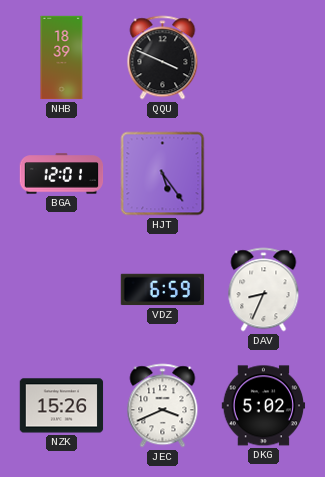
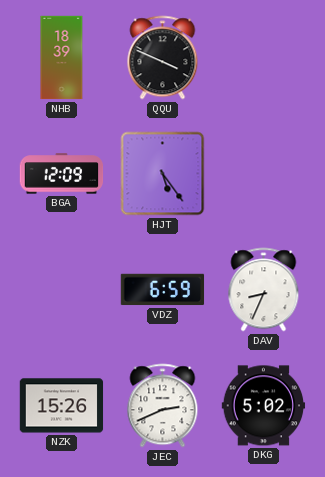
BGA: 12:01 -> 12:09
JEC: 3:41 -> 2:41
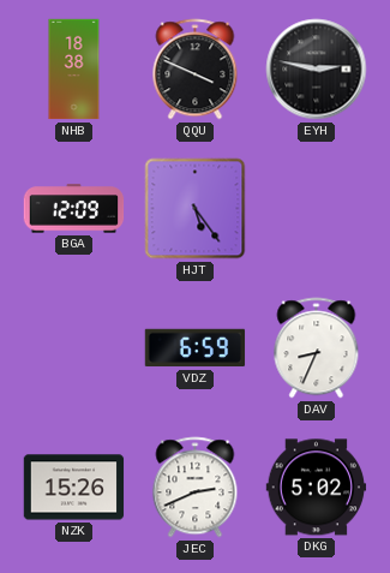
NHB: 18:39 -> 18:38
EYH: none -> 2:47
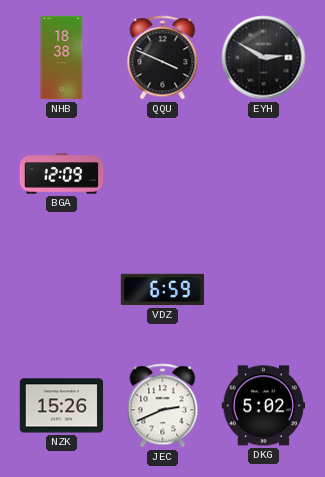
EYH: 2:47 -> 2:50
HJT: 5:24 -> none
DAV: 8:34 -> none
